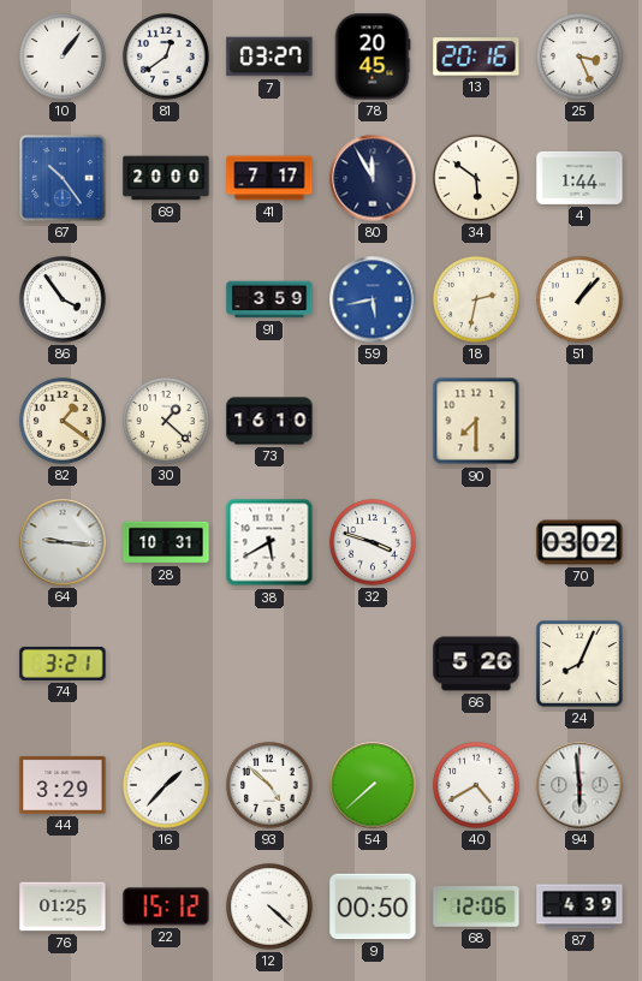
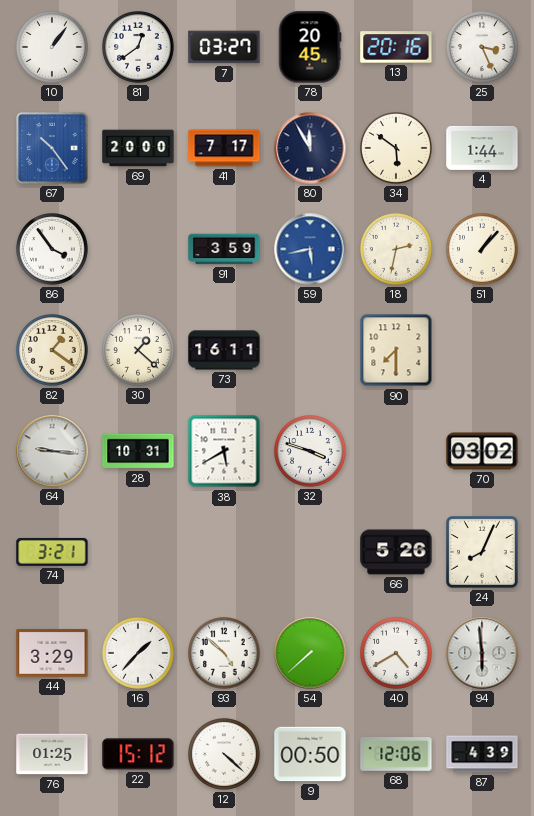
73: 16:10 -> 16:11
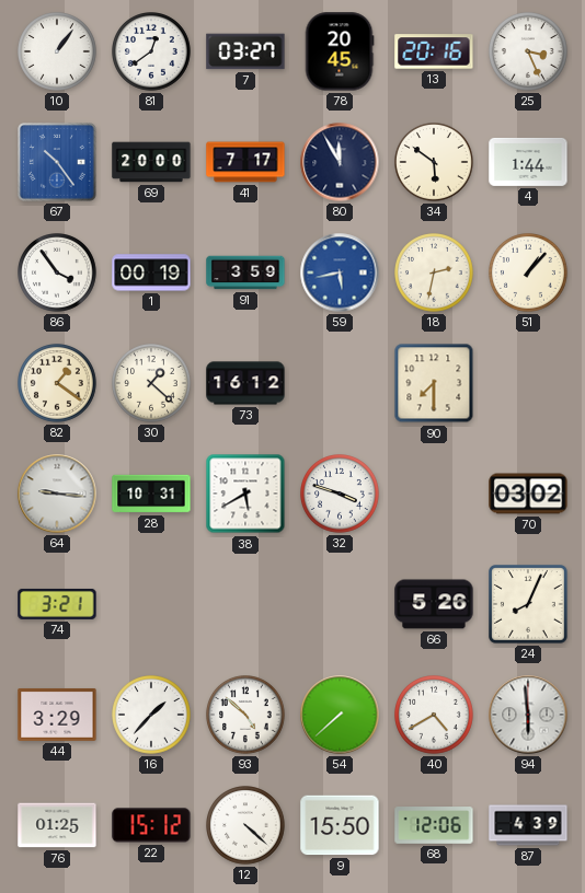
1: none -> 00:19
73: 16:11 -> 16:12
9: 00:50 -> 15:50
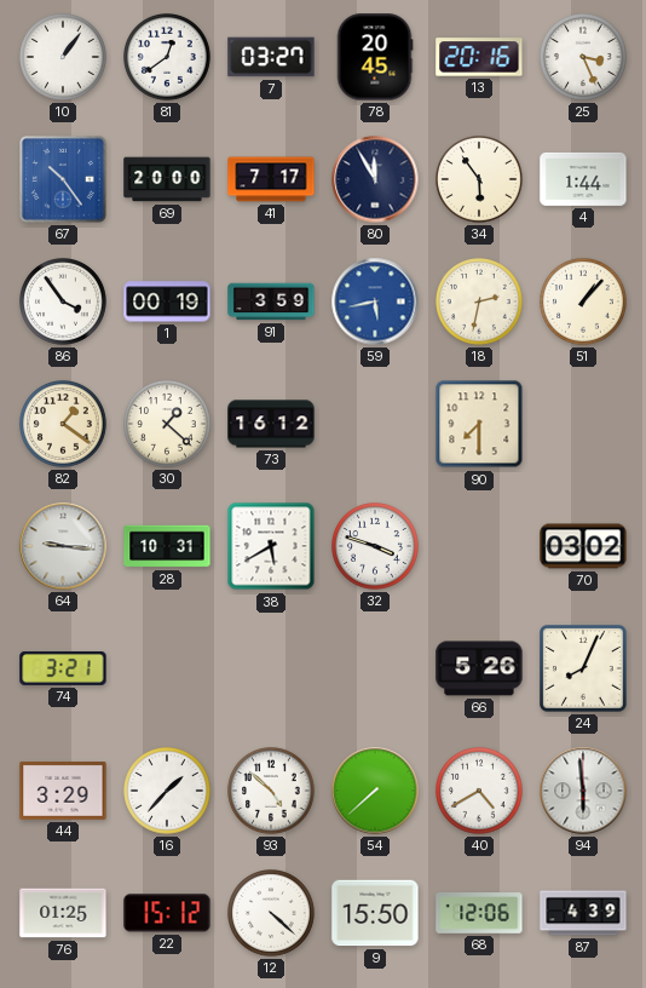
34: 5:51 -> 5:54
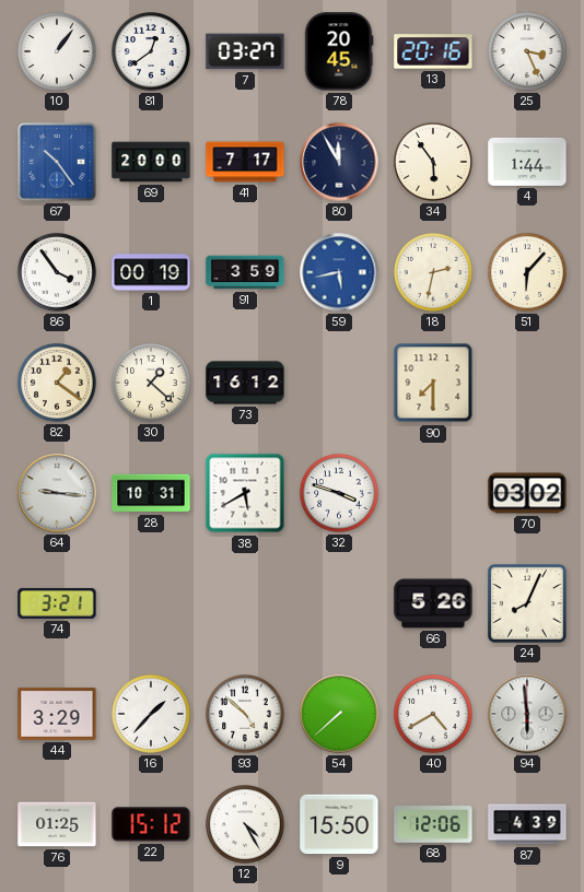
51: 1:07 -> 6:07
12: 4:22 -> 4:25
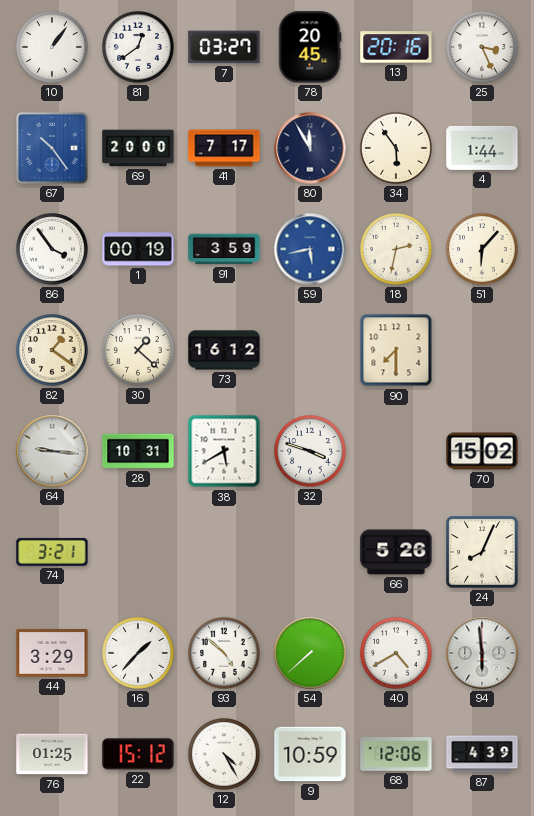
70: 03:02 -> 15:02
9: 15:50 -> 10:59
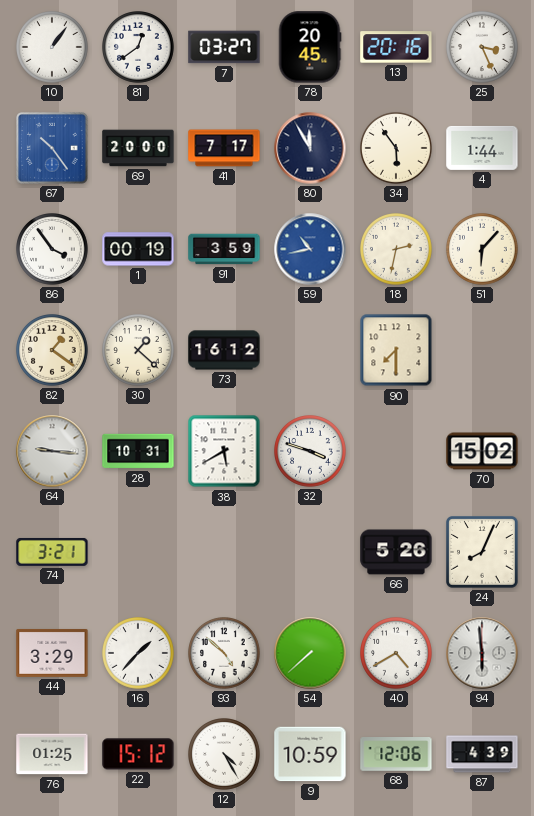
59: 5:43 -> 10:43
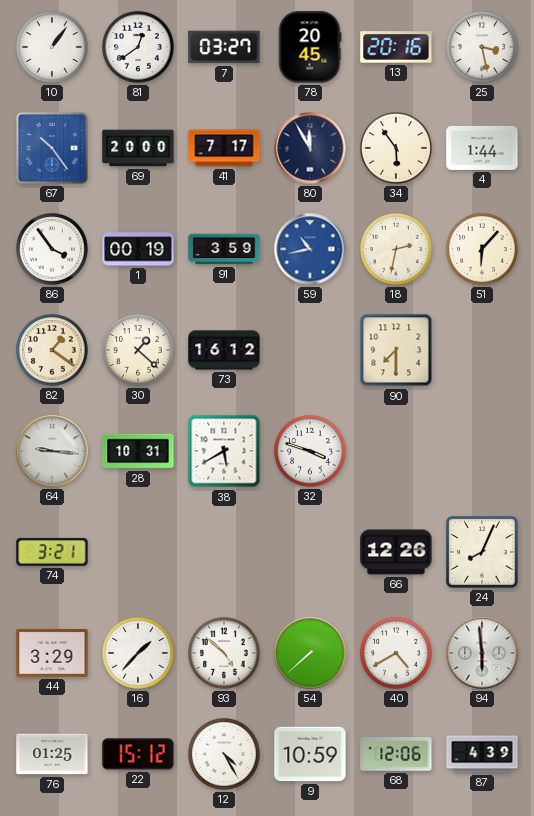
25: 3:26 -> 3:28
70: 15:02 -> none
66: 5:26 -> 12:26
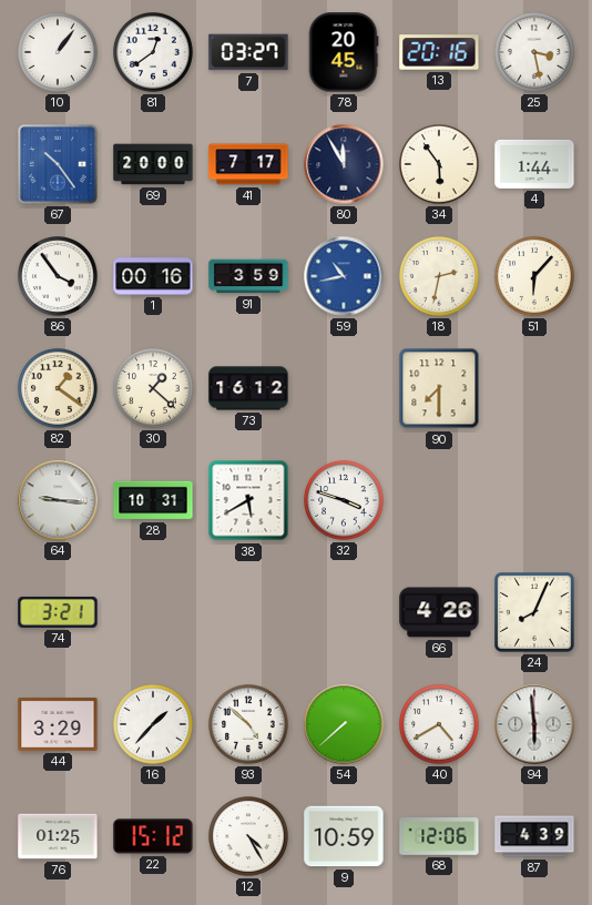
1: 00:19 -> 00:16
66: 12:26 -> 4:26
